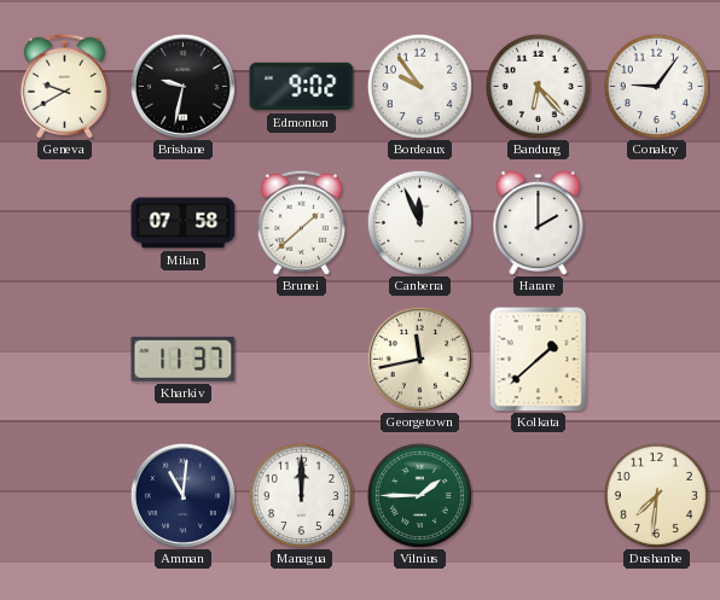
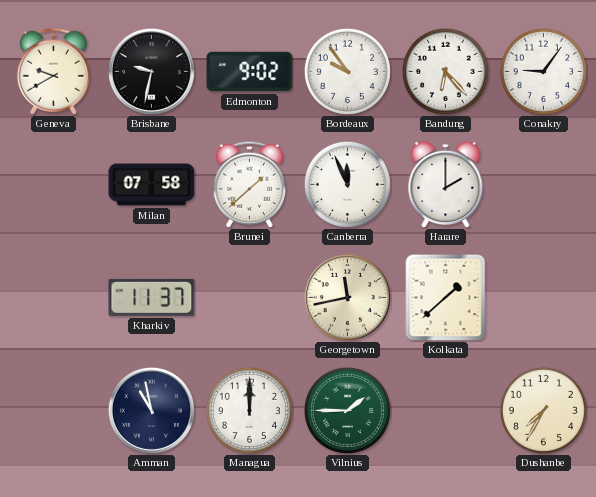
Amman: 11:01 -> 10:58
Dushanbe: 7:31 -> 7:35
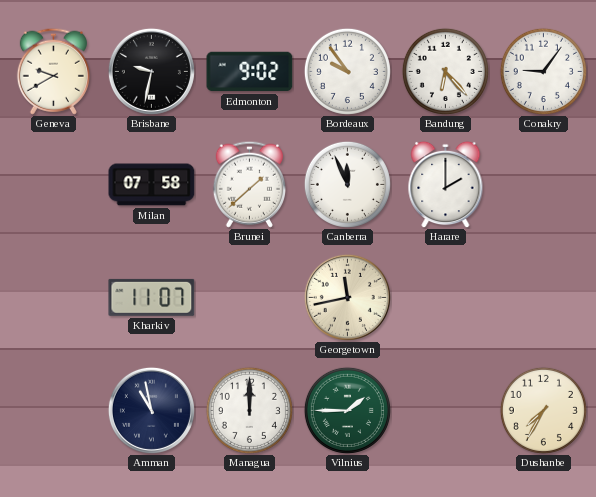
Kharkiv: 11:37 -> 11:07
Kolkata: 1:38 -> none
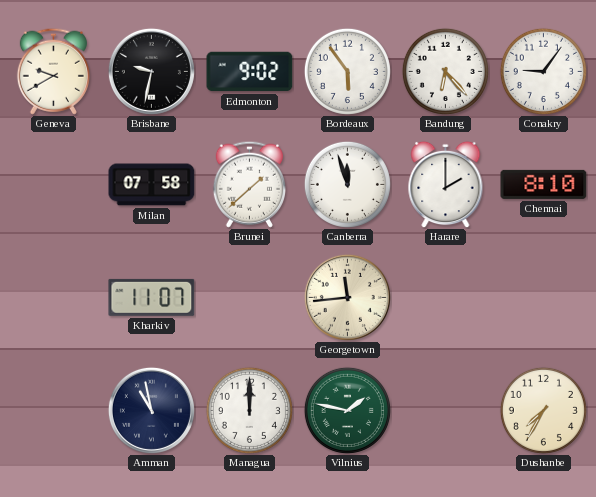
Bordeaux: 9:54 -> 5:54
Canberra: 11:56 -> 11:57
Chennai: none -> 8:10
Georgetown: 11:43 -> 11:44
Vilnius: 1:45 -> 1:47
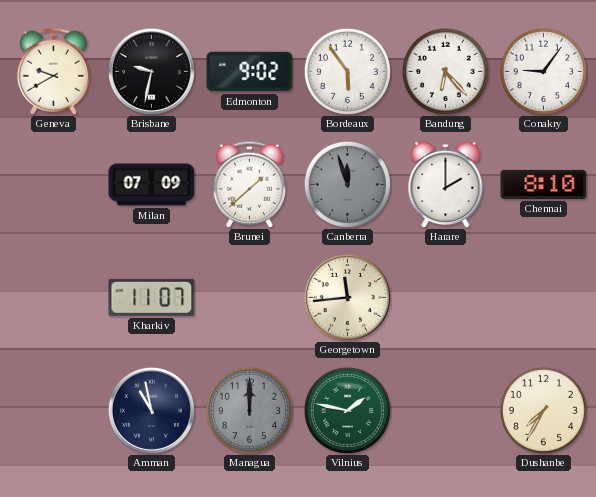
Milan: 07:58 -> 07:09
Canberra dial: white -> grey
Managua dial: white -> grey
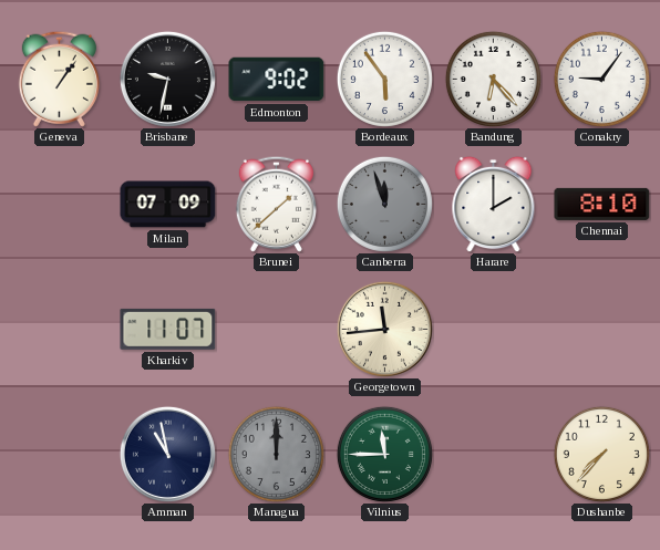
Geneva: 9:40 -> 1:06
Vilnius: 1:47 -> 11:45
Dushanbe: 7:35 -> 7:37
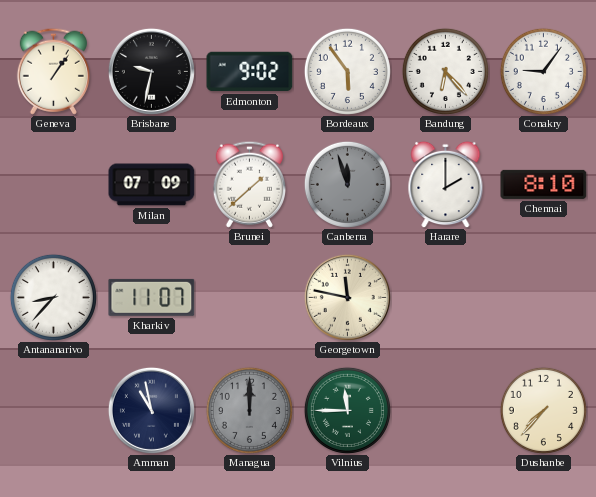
Antananarivo: none -> 8:37
Georgetown: 11:44 -> 11:47
